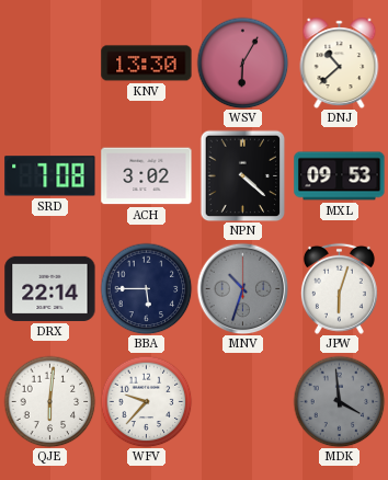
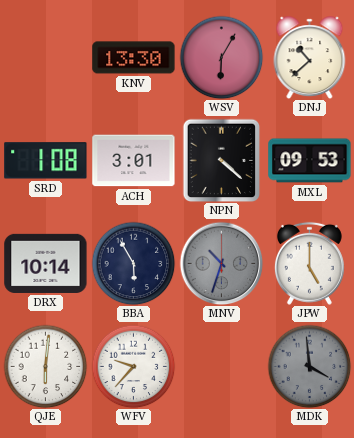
SRD: 7:08 -> 1:08
ACH: 3:02 -> 3:01
DRX: 22:14 -> 10:14
BBA: 5:45 -> 5:55
JPW: 6:03 -> 5:00
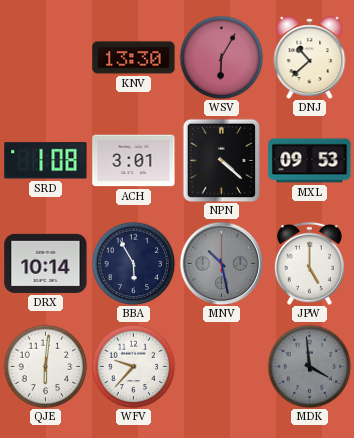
MNV: 10:33 -> 10:28
